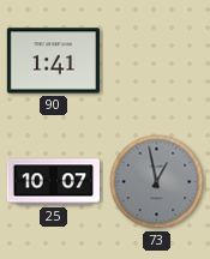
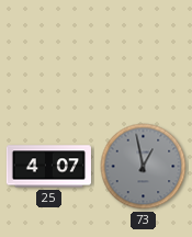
90: 1:41 -> none
25: 10:07 -> 4:07
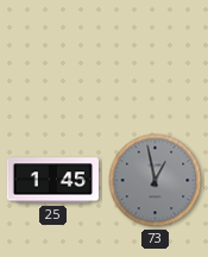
25: 4:07 -> 1:45
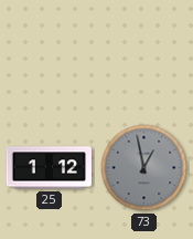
25: 1:45 -> 1:12
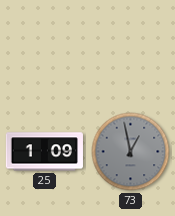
25: 1:12 -> 1:09
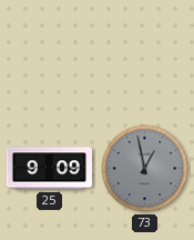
25: 1:09 -> 9:09
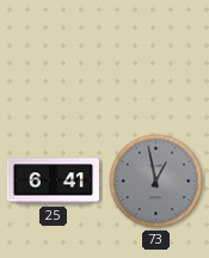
25: 9:09 -> 6:41
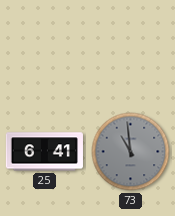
73: 12:58 -> 10:59
